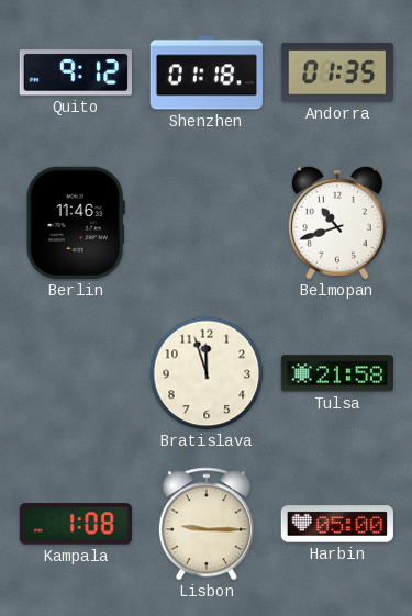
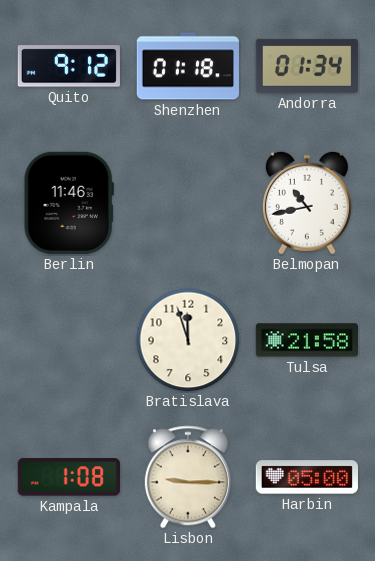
Andorra: 01:35 -> 01:34
Belmopan: 10:42 -> 10:43
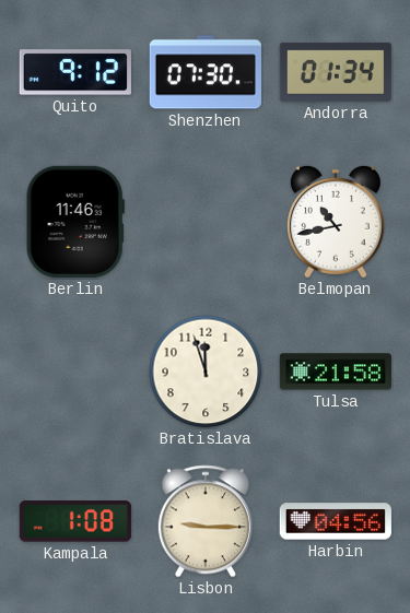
Shenzhen: 01:18 -> 07:30
Harbin: 05:00 -> 04:56
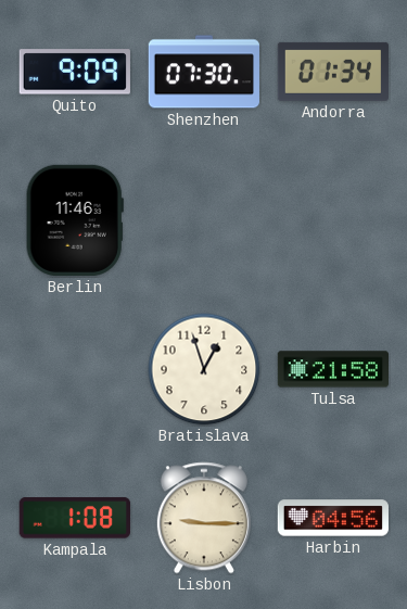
Quito: 9:12 -> 9:09
Belmopan: 10:43 -> none
Bratislava: 11:57 -> 12:57
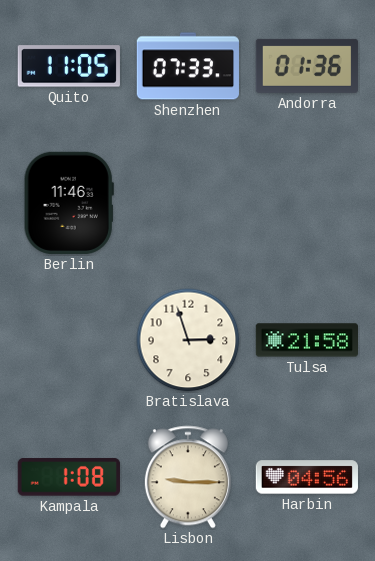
Quito: 9:09 -> 11:05
Shenzhen: 07:30 -> 07:33
Andorra: 01:34 -> 01:36
Bratislava: 12:57 -> 2:57
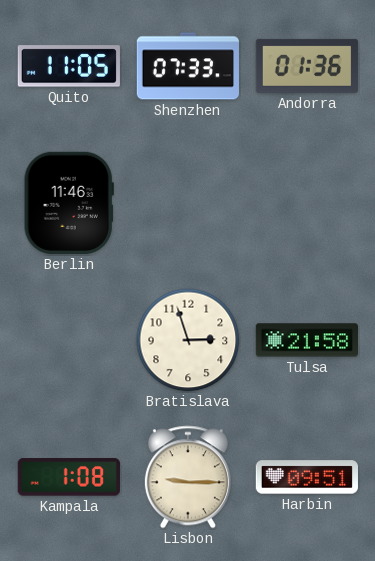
Harbin: 04:56 -> 09:51
